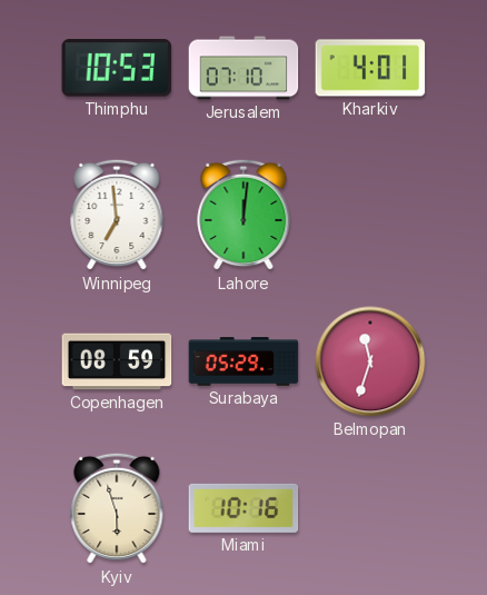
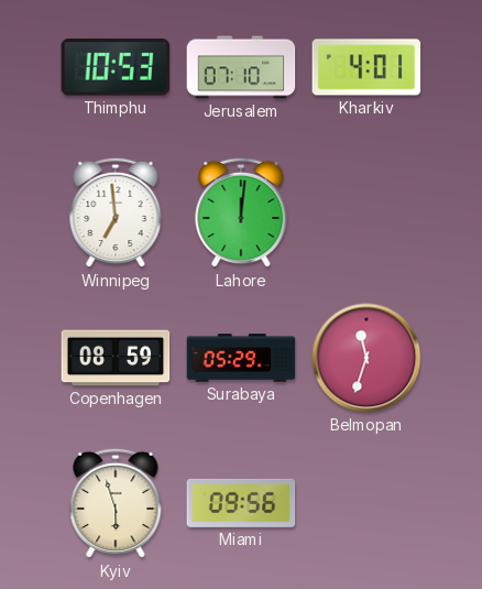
Miami: 10:16 -> 09:56
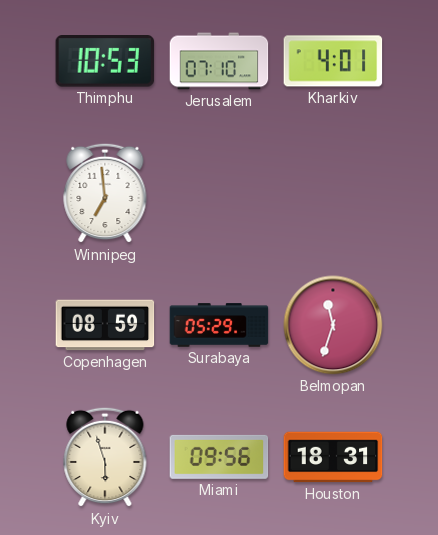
Lahore: 12:01 -> none
Houston: none -> 18:31
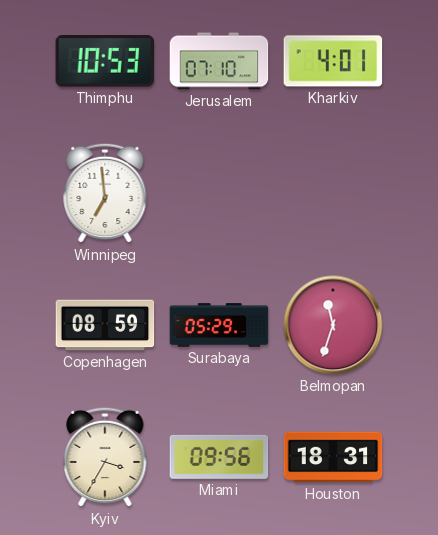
Kyiv: 5:57 -> 3:35
